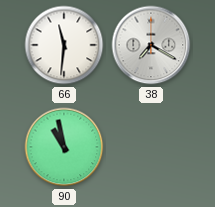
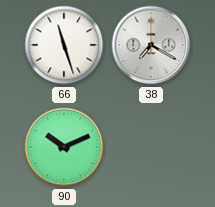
66: 11:31 -> 11:27
90: 10:58 -> 10:11
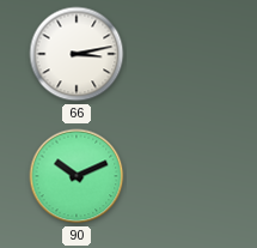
66: 11:27 -> 3:13
38: 7:20 -> none
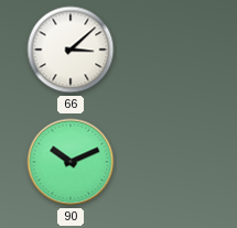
66: 3:13 -> 3:08
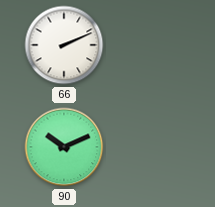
66: 3:08 -> 2:11
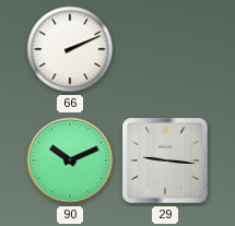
29: none -> 9:16
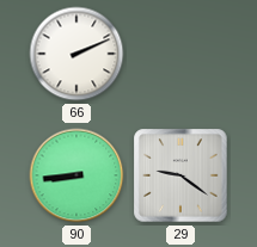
90: 10:11 -> 8:44
29: 9:16 -> 9:21
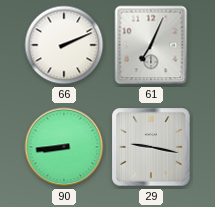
61: none -> 7:04
29: 9:21 -> 9:17
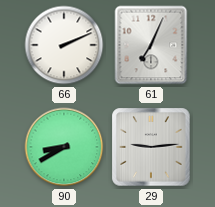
90: 8:44 -> 8:40
29: 9:17 -> 9:14
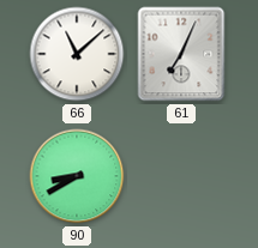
66: 2:11 -> 11:08
29: 9:14 -> none
